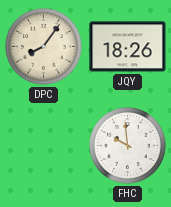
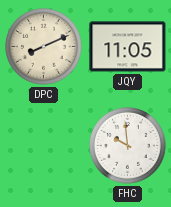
DPC: 8:06 -> 8:11
JQY: 18:26 -> 11:05
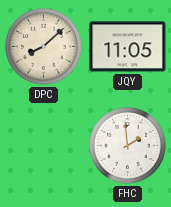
DPC: 8:11 -> 8:08
FHC: 9:59 -> 1:59
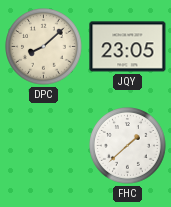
JQY: 11:05 -> 23:05
FHC: 1:59 -> 1:38
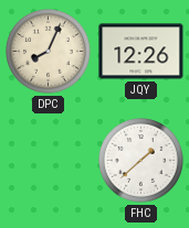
DPC: 8:08 -> 8:04
JQY: 23:05 -> 12:26
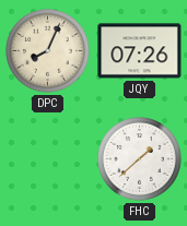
JQY: 12:26 -> 07:26
